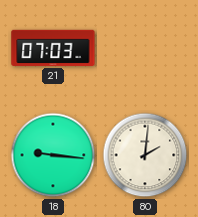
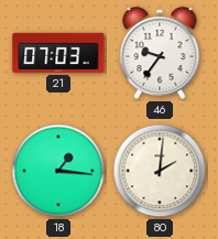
46: none -> 9:36
18: 9:16 -> 1:16
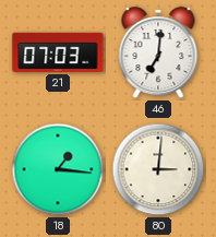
46: 9:36 -> 7:01
80: 2:01 -> 3:01
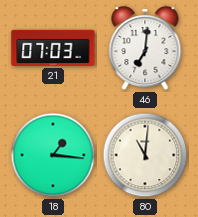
80: 3:01 -> 11:01
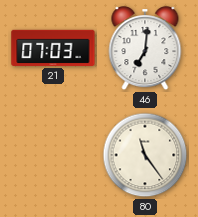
18: 1:16 -> none
80: 11:01 -> 11:24
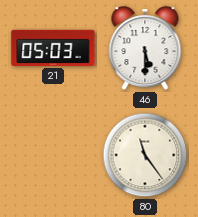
21: 07:03 -> 05:03
46: 7:01 -> 5:30
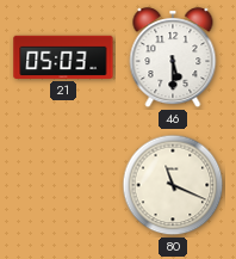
80: 11:24 -> 11:19
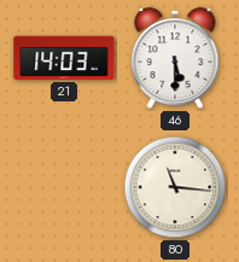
21: 05:03 -> 14:03
80: 11:19 -> 11:16
